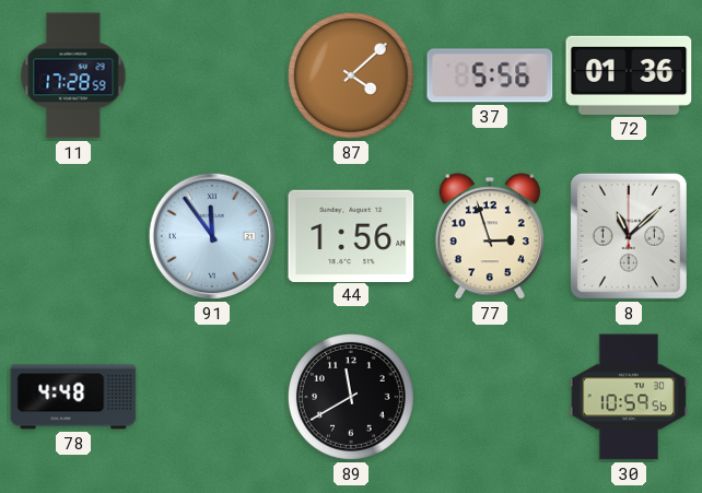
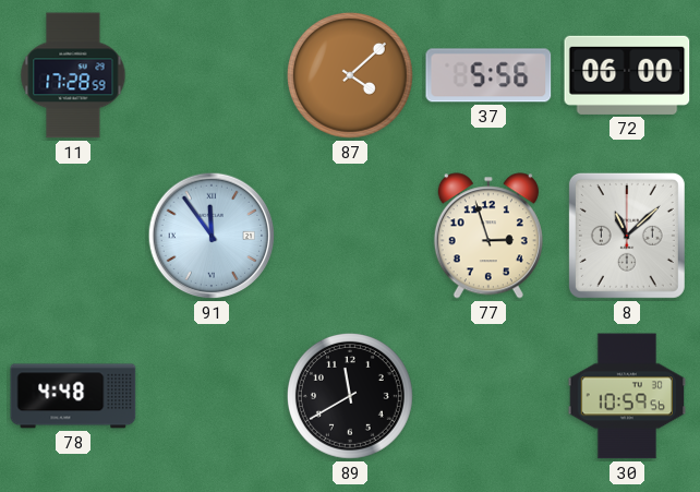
72: 01:36 -> 06:00
44: 1:56 -> none
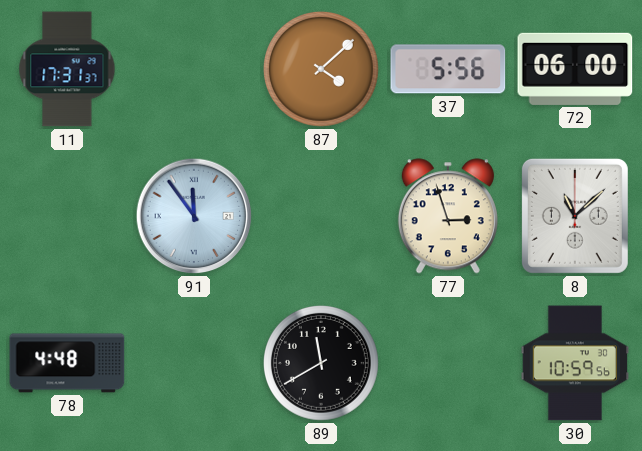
11: 17:28 -> 17:31
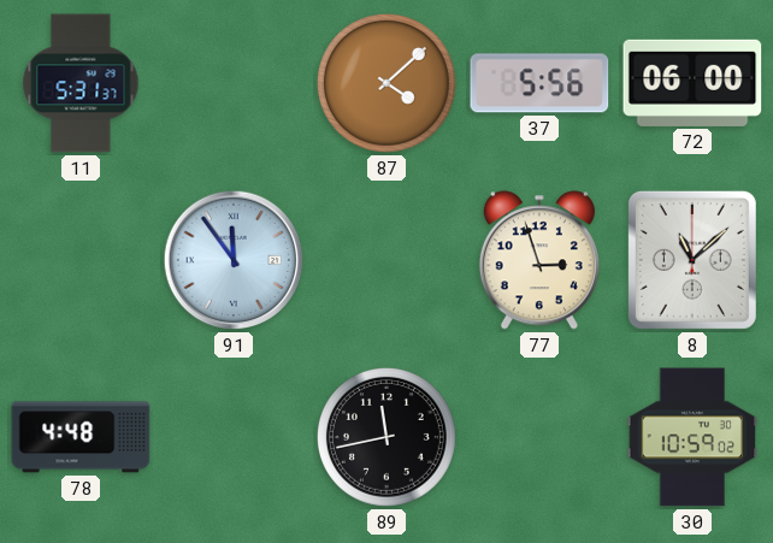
11: 17:31 -> 5:31
89: 11:40 -> 11:43
30: 10:59:56 -> 10:59:02
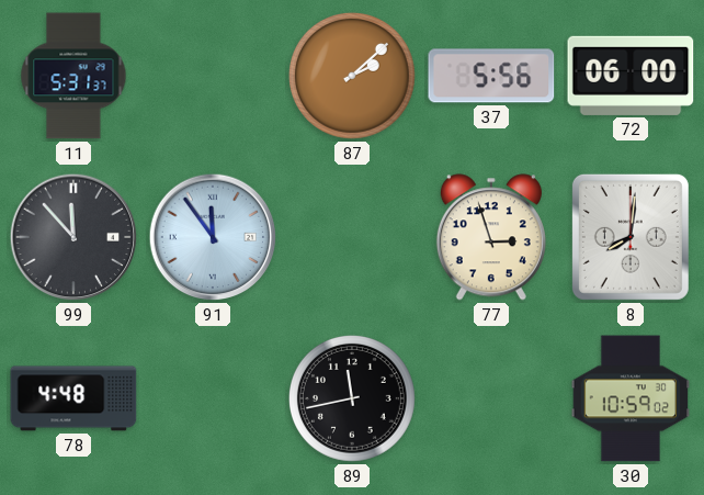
87: 4:08 -> 2:08
99: none -> 11:53
8: 11:08 -> 8:01
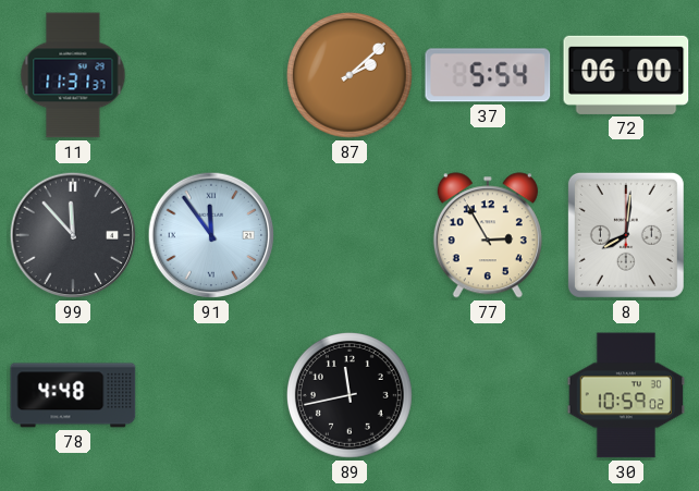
11: 5:31 -> 11:31
37: 5:56 -> 5:54
77: 2:57 -> 2:55
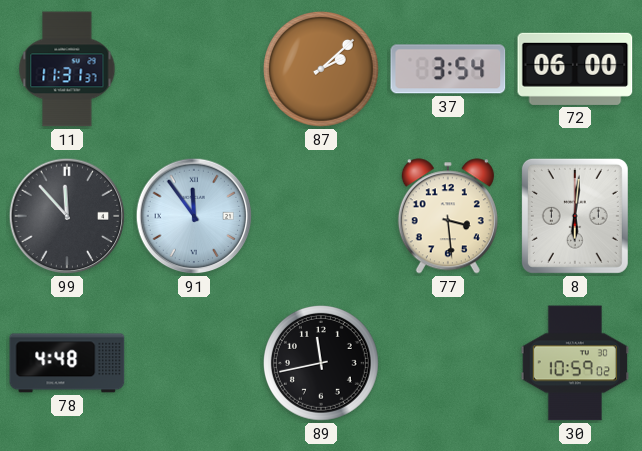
37: 5:54 -> 3:54
77: 2:55 -> 3:29
8: 8:01 -> 6:01
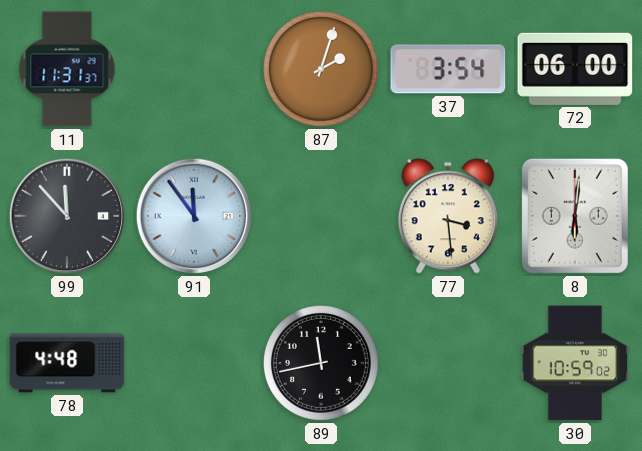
87: 2:08 -> 2:03
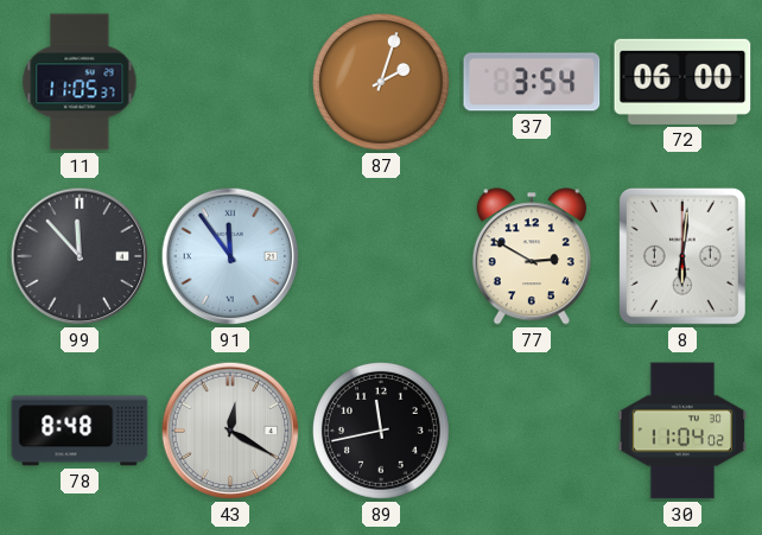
11: 11:31 -> 11:05
77: 3:29 -> 2:50
78: 4:48 -> 8:48
43: none -> 12:20
30: 10:59 -> 11:04
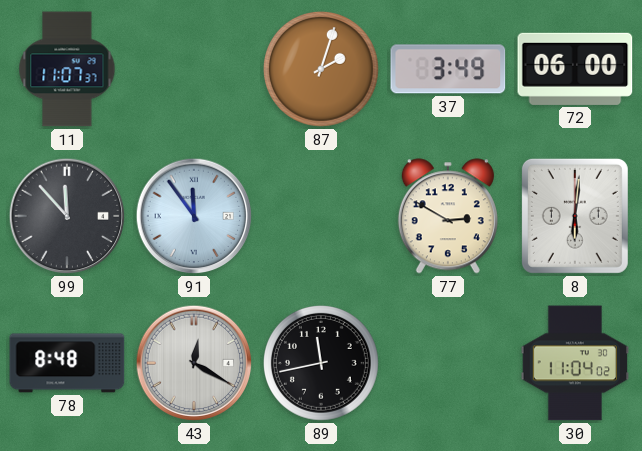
11: 11:05 -> 11:07
37: 3:54 -> 3:49
